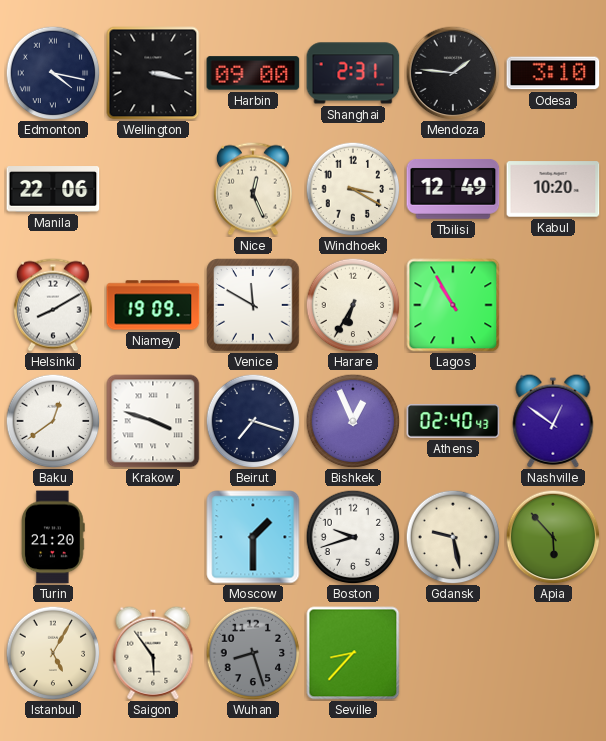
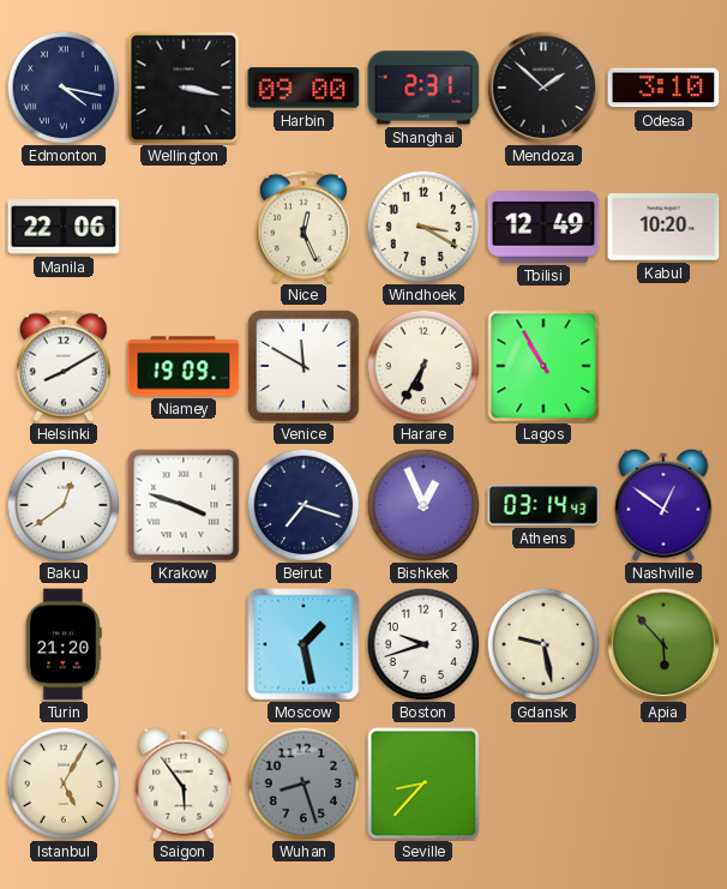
Mendoza: 1:46 -> 1:52
Athens: 02:40 -> 03:14
Moscow: 1:30 -> 1:28
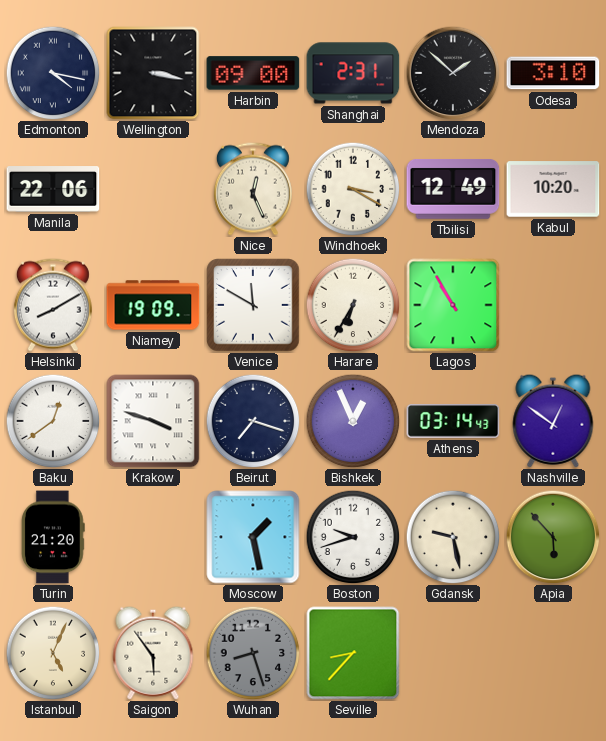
Istanbul: 5:05 -> 5:04
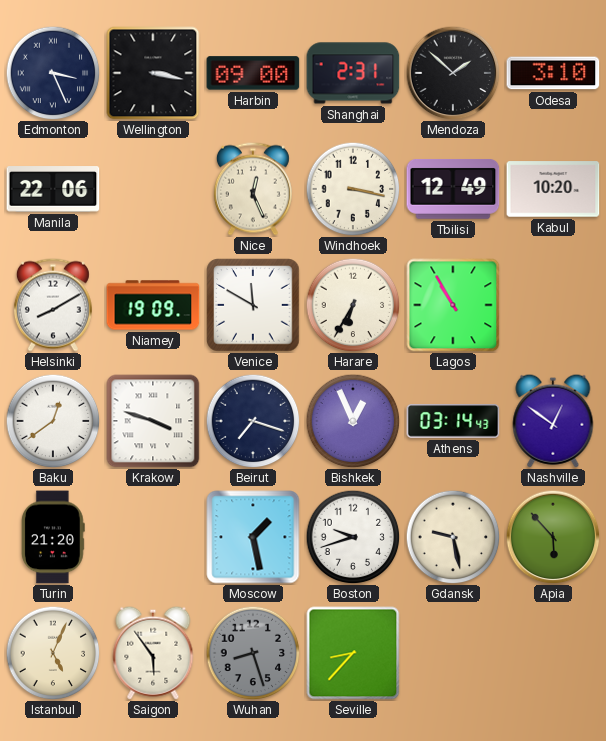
Edmonton: 4:17 -> 3:26
Windhoek: 3:20 -> 3:17
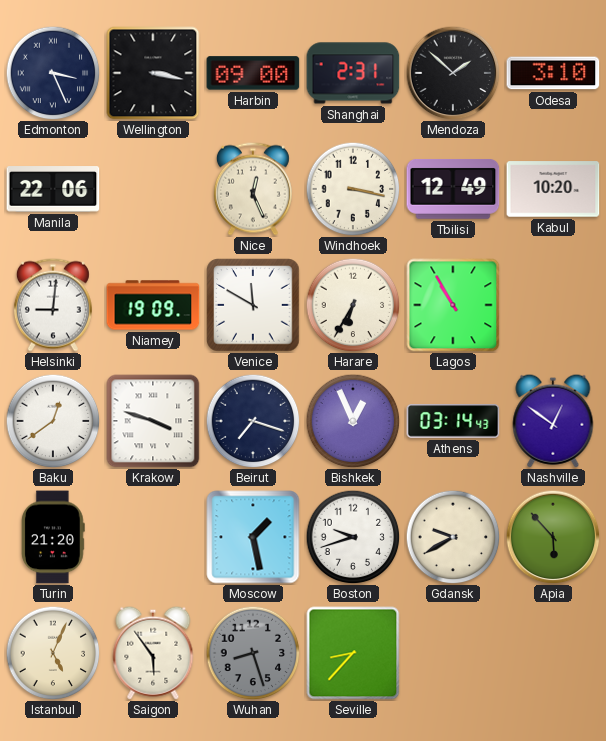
Helsinki: 8:10 -> 9:01
Gdansk: 9:28 -> 9:40
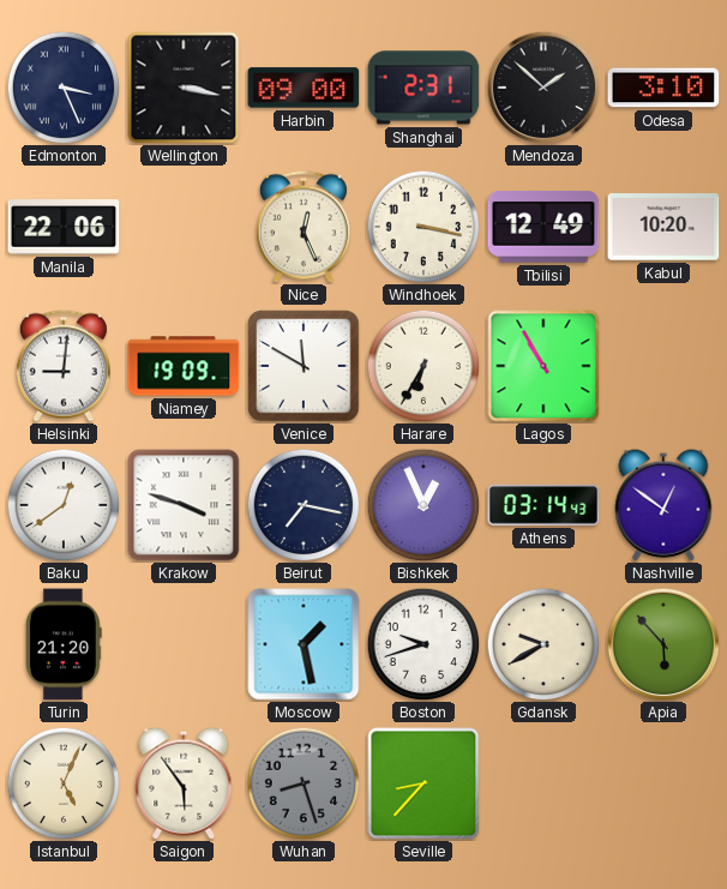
Beirut: 7:18 -> 7:17
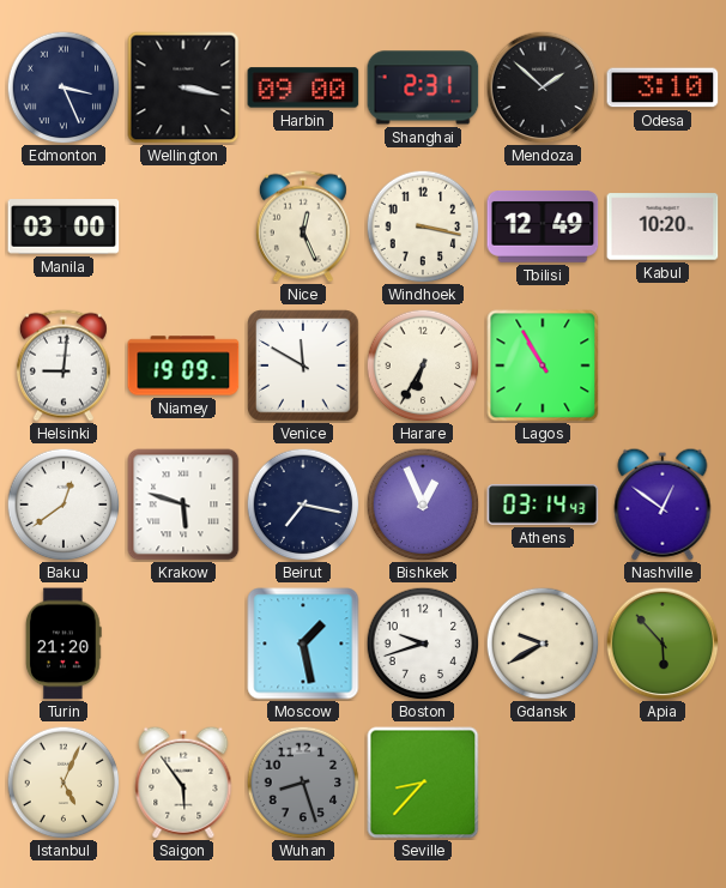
Manila: 22:06 -> 03:00
Krakow: 3:48 -> 5:48
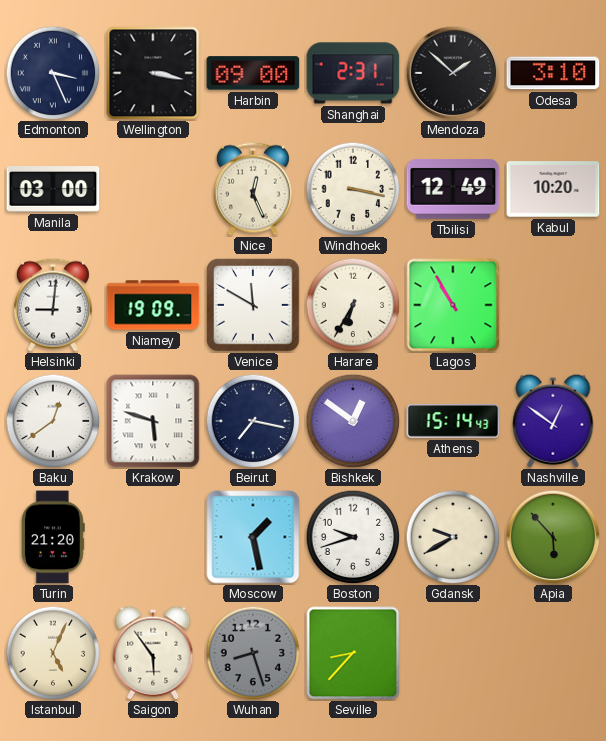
Bishkek: 12:56 -> 12:51
Athens: 03:14 -> 15:14
